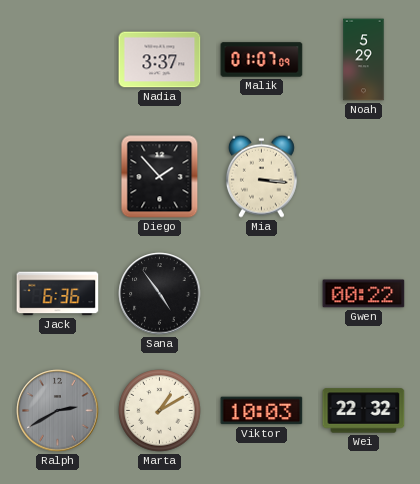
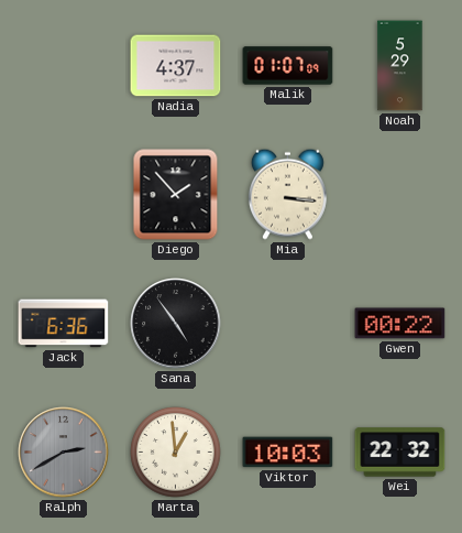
Nadia: 3:37 -> 4:37
Marta: 1:10 -> 12:59
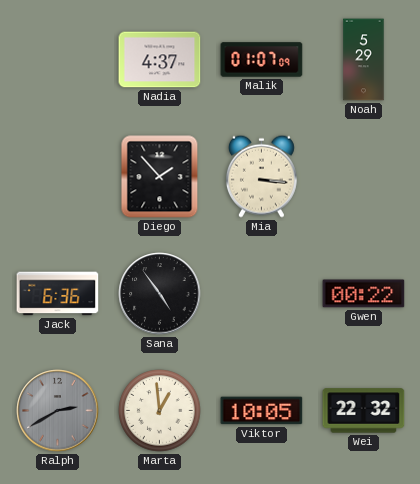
Viktor: 10:03 -> 10:05
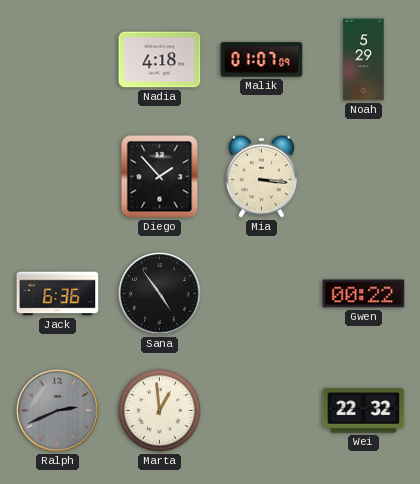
Nadia: 4:37 -> 4:18
Ralph: 2:40 -> 2:41
Viktor: 10:05 -> none
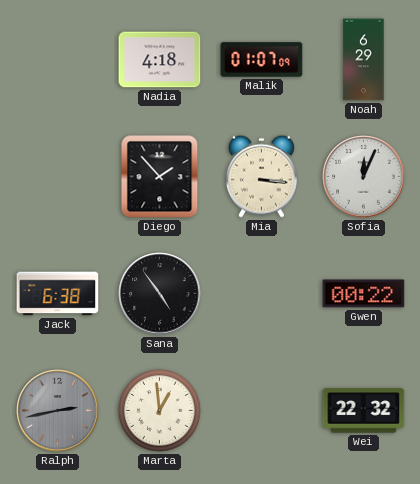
Noah: 5:29 -> 6:29
Sofia: none -> 12:04
Jack: 6:36 -> 6:38
Ralph: 2:41 -> 2:43
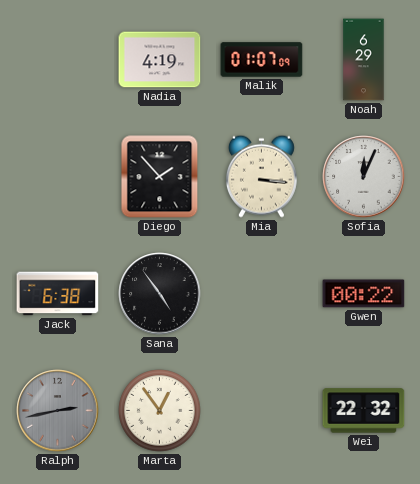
Nadia: 4:18 -> 4:19
Marta: 12:59 -> 12:54
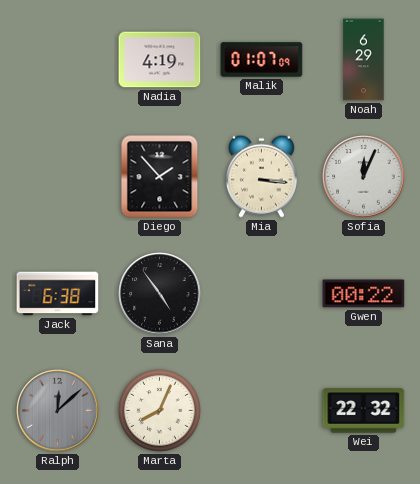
Ralph: 2:43 -> 12:08
Marta: 12:54 -> 8:04
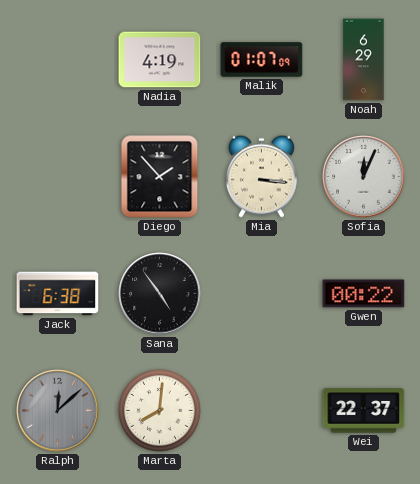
Marta: 8:04 -> 8:01
Wei: 22:32 -> 22:37
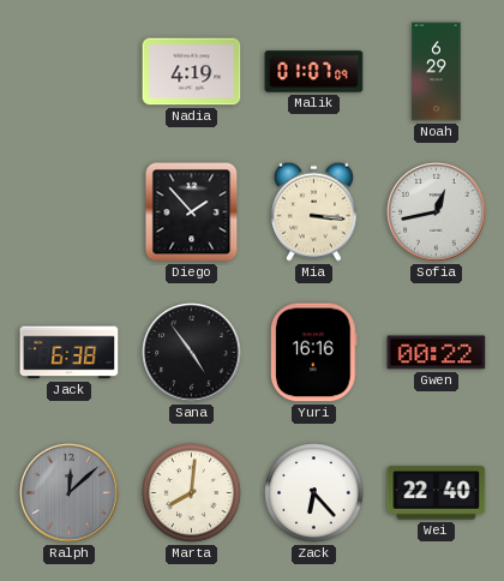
Sofia: 12:04 -> 12:43
Yuri: none -> 16:16
Zack: none -> 6:23
Wei: 22:37 -> 22:40
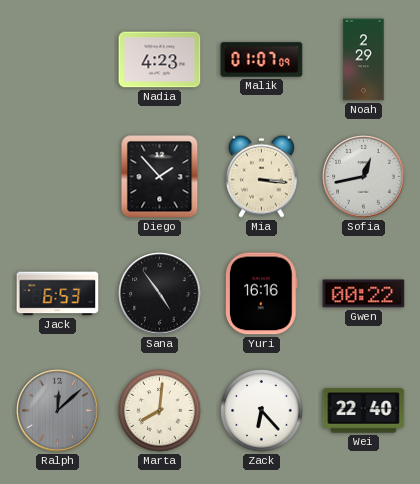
Nadia: 4:19 -> 4:23
Noah: 6:29 -> 2:29
Jack: 6:38 -> 6:53
